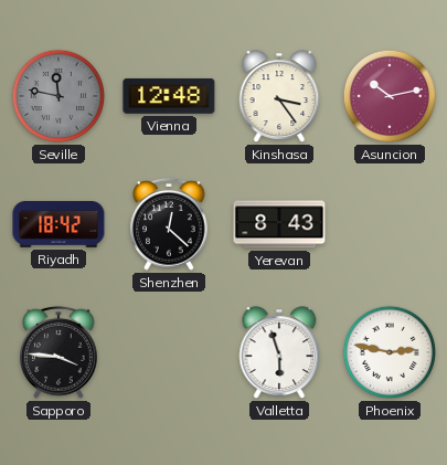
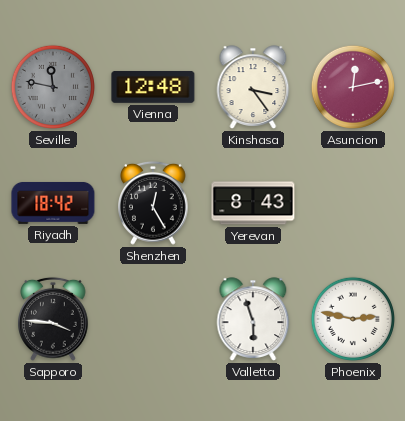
Asuncion: 10:13 -> 12:13
Shenzhen: 12:22 -> 12:25
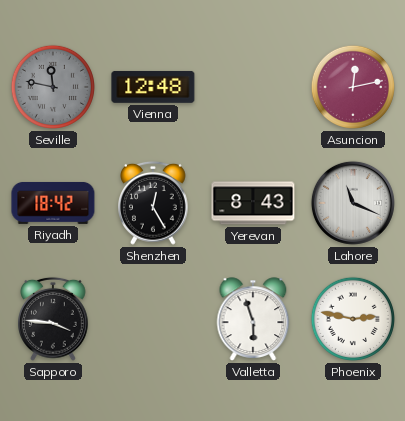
Kinshasa: 3:24 -> none
Lahore: none -> 11:19
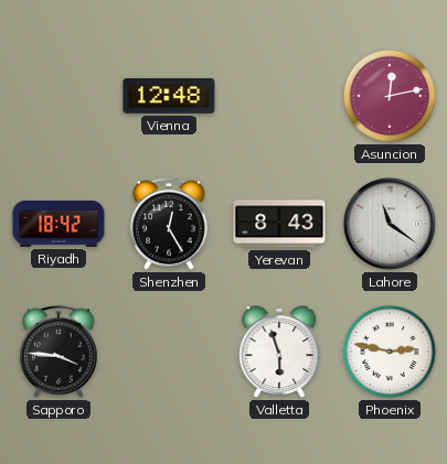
Seville: 11:47 -> none
Lahore: 11:19 -> 11:21
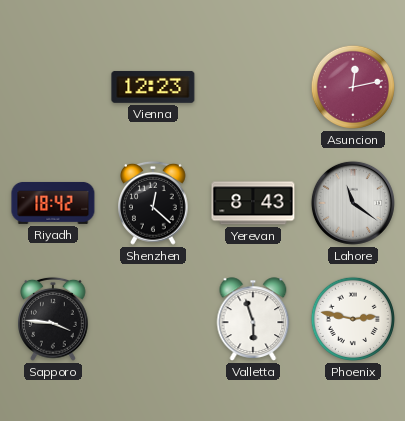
Vienna: 12:48 -> 12:23
Shenzhen: 12:25 -> 12:22
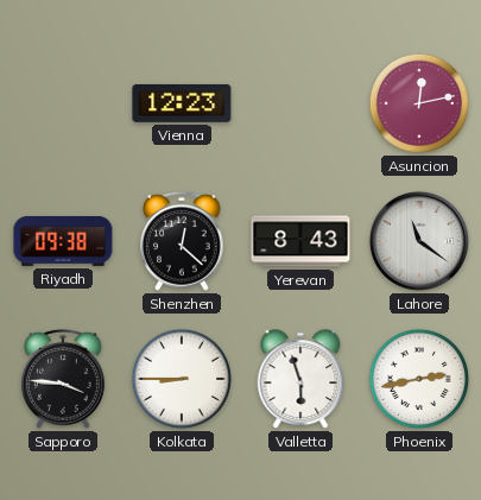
Riyadh: 18:42 -> 09:38
Kolkata: none -> 8:45
Phoenix: 2:47 -> 2:43
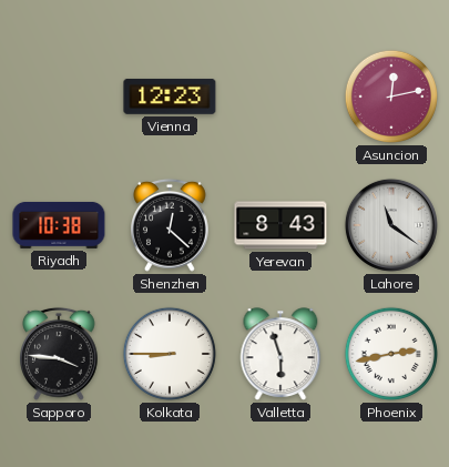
Riyadh: 09:38 -> 10:38
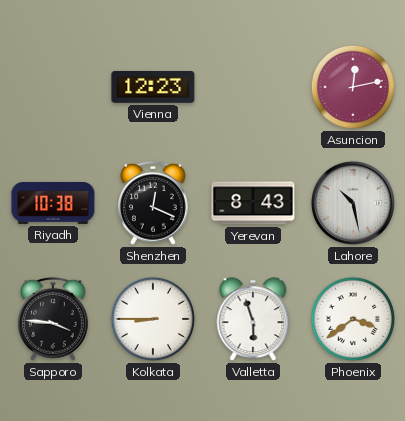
Shenzhen: 12:22 -> 12:19
Lahore: 11:21 -> 10:28
Phoenix: 2:43 -> 3:39
